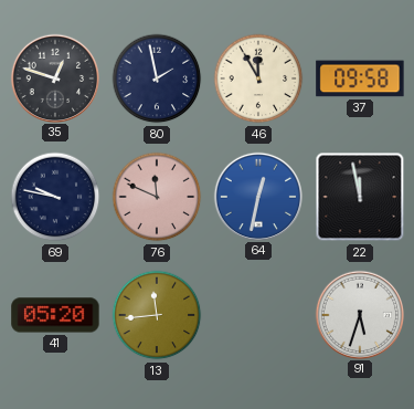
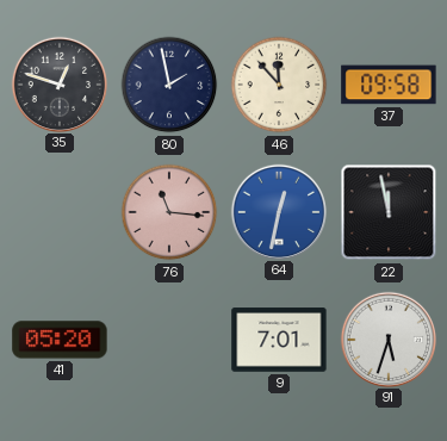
46: 11:55 -> 11:53
69: 9:47 -> none
76: 11:49 -> 11:16
13: 11:44 -> none
9: none -> 7:01
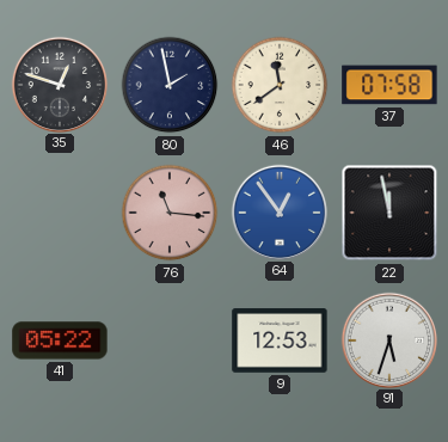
46: 11:53 -> 11:39
37: 09:58 -> 07:58
64: 12:32 -> 12:54
41: 05:20 -> 05:22
9: 7:01 -> 12:53
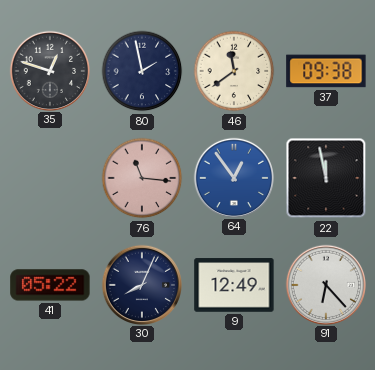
37: 07:58 -> 09:38
30: none -> 8:04
9: 12:53 -> 12:49
91: 5:33 -> 6:23
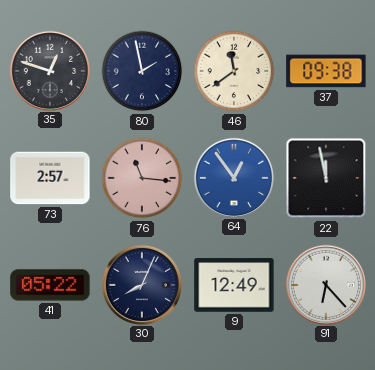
73: none -> 2:57
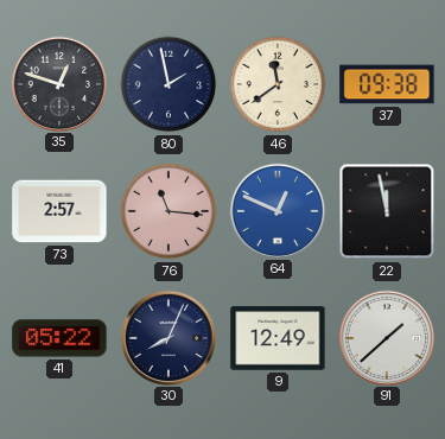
64: 12:54 -> 12:49
91: 6:23 -> 1:38
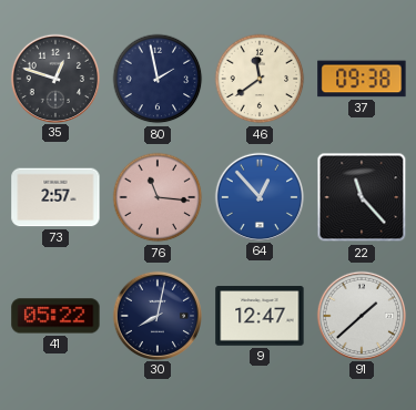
64: 12:49 -> 12:53
22: 11:58 -> 11:23
30: 8:04 -> 8:02
9: 12:49 -> 12:47
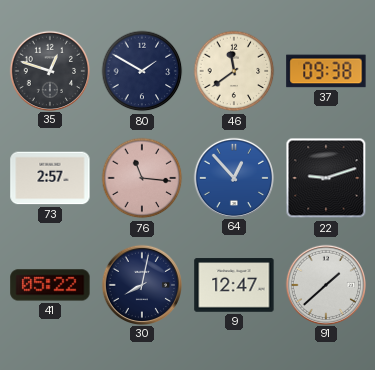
80: 1:58 -> 1:50
22: 11:23 -> 9:12
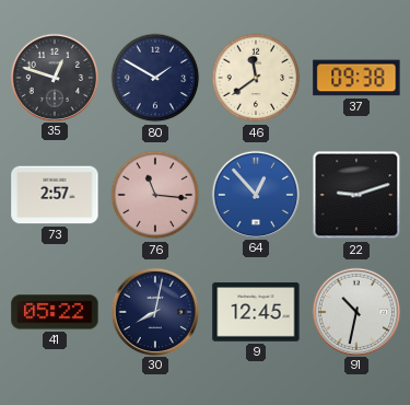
9: 12:47 -> 12:45
91: 1:38 -> 10:32
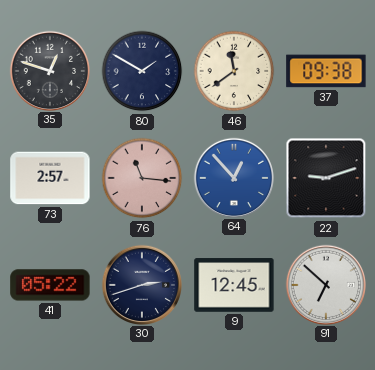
30: 8:02 -> 2:42
91: 10:32 -> 6:52
